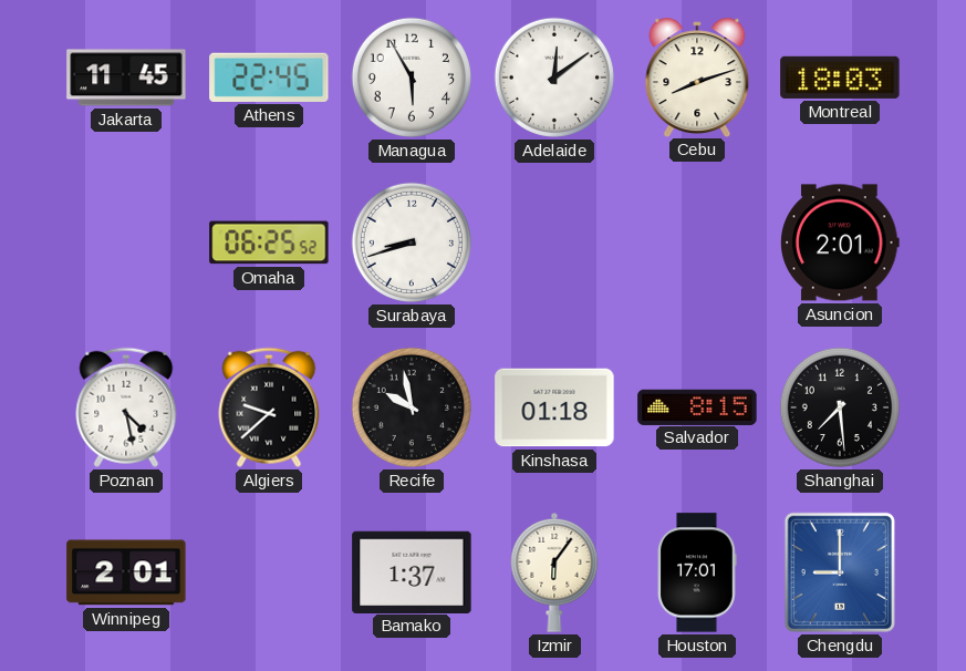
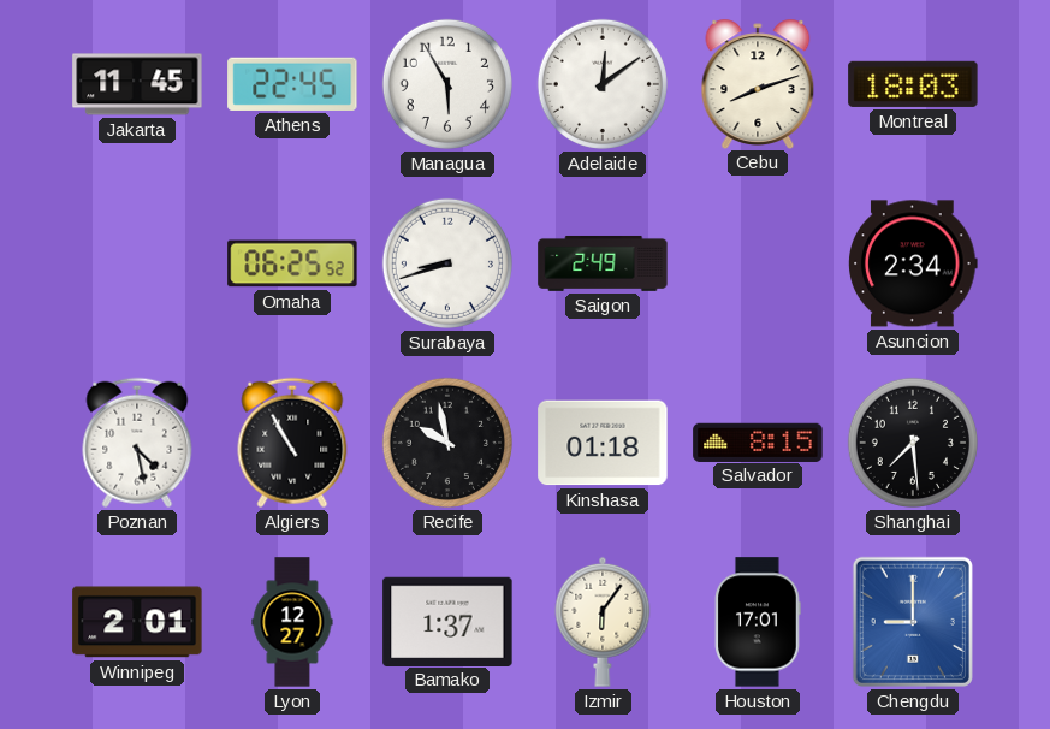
Saigon: none -> 2:49
Asuncion: 2:01 -> 2:34
Algiers: 9:38 -> 10:55
Lyon: none -> 12:27
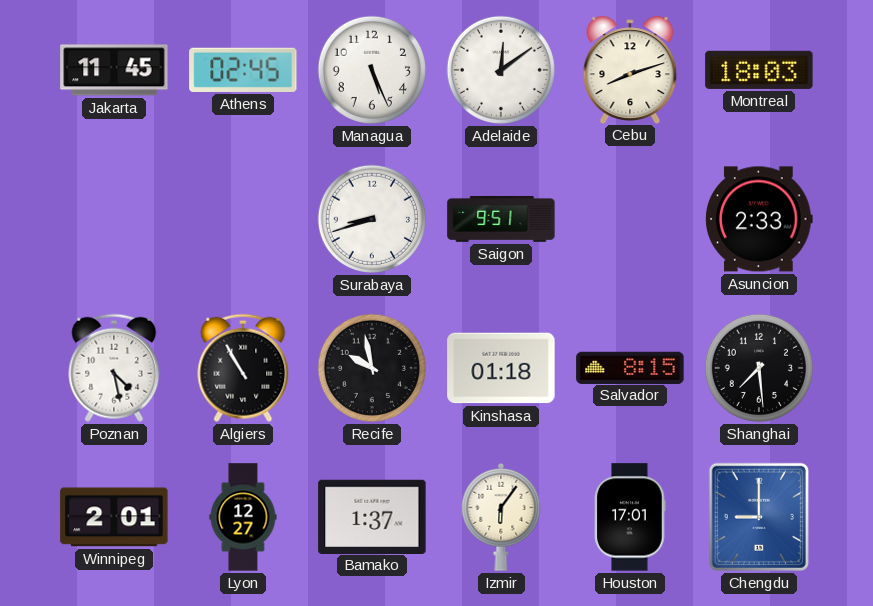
Athens: 22:45 -> 02:45
Managua: 5:55 -> 5:26
Omaha: 06:25 -> none
Saigon: 2:49 -> 9:51
Asuncion: 2:34 -> 2:33
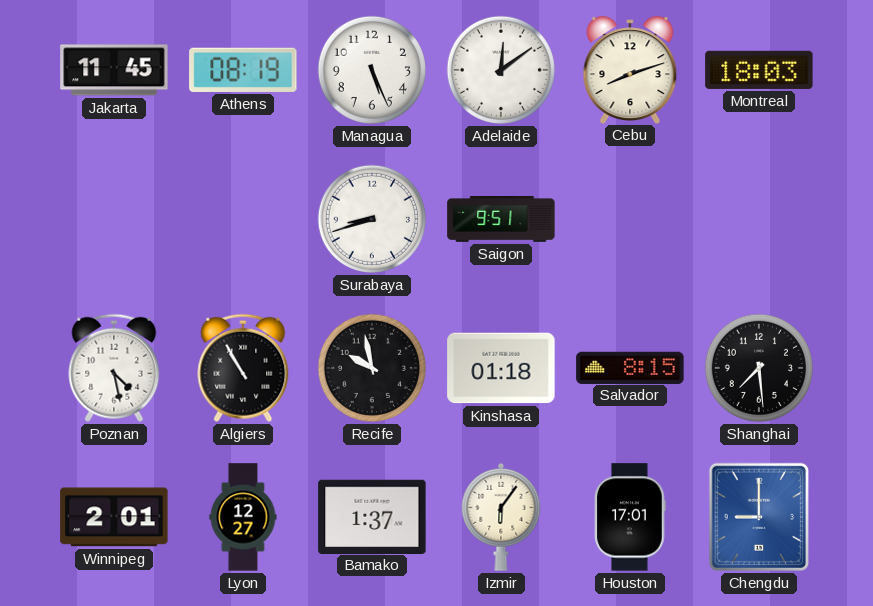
Athens: 02:45 -> 08:19
Asuncion: 2:33 -> none
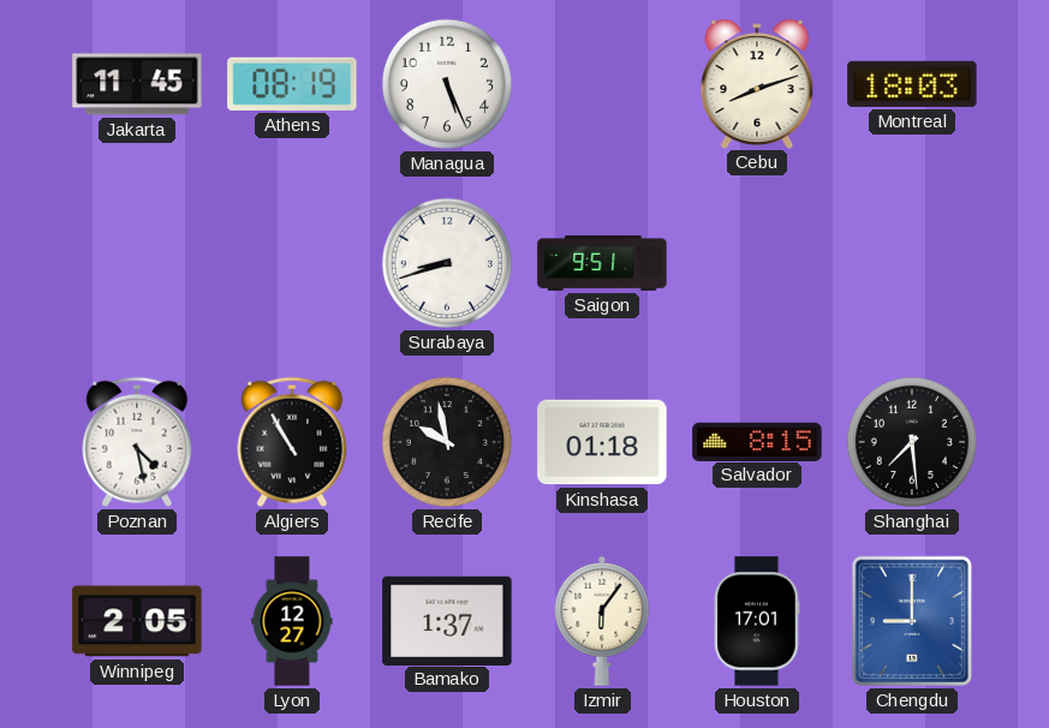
Adelaide: 12:09 -> none
Winnipeg: 2:01 -> 2:05
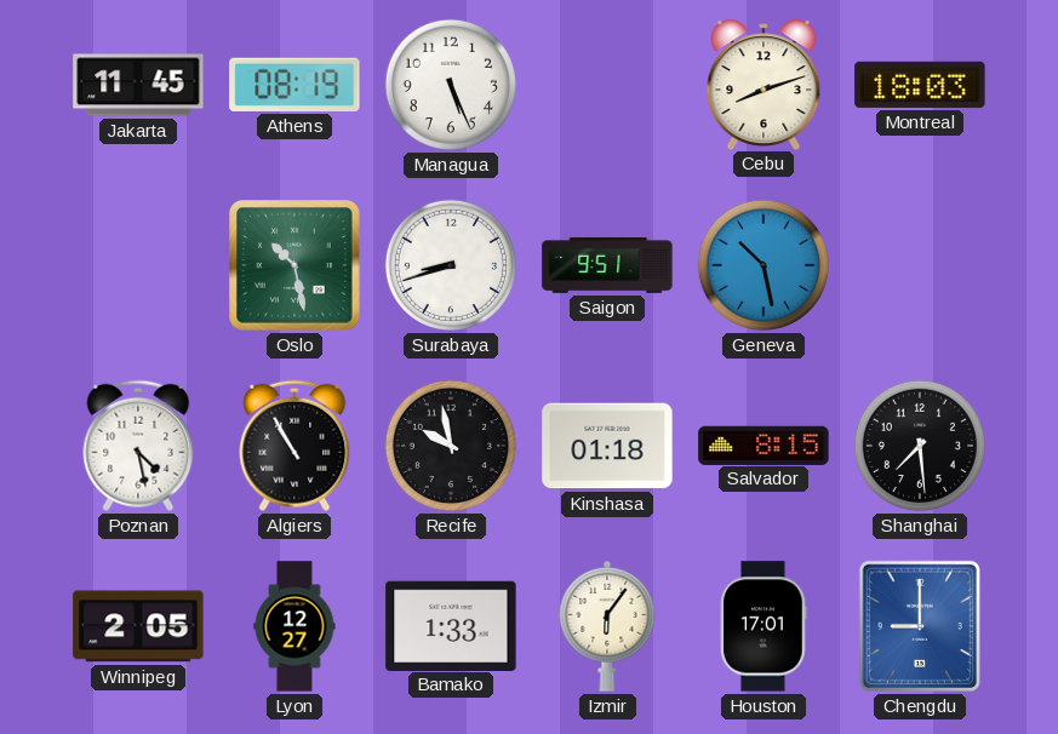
Oslo: none -> 10:28
Geneva: none -> 10:28
Bamako: 1:37 -> 1:33
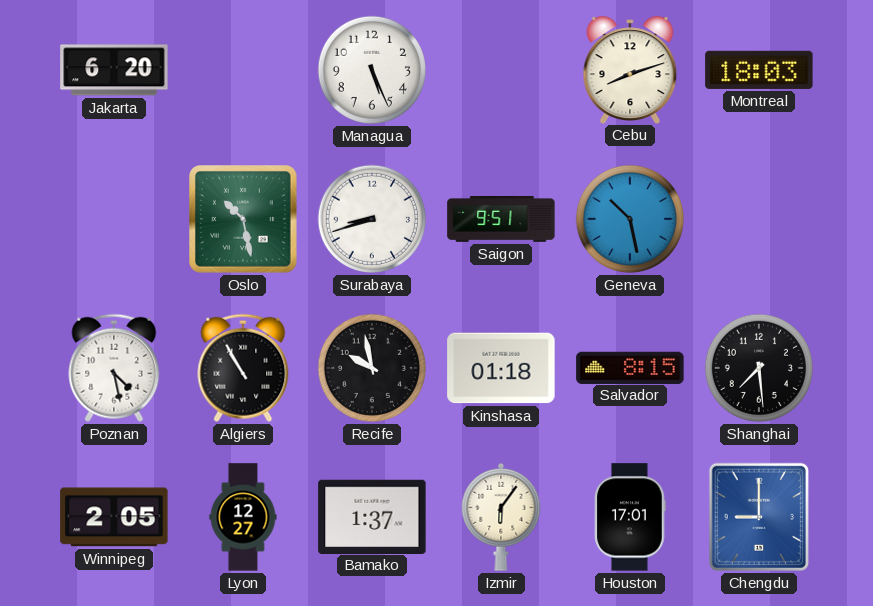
Jakarta: 11:45 -> 6:20
Athens: 08:19 -> none
Bamako: 1:33 -> 1:37
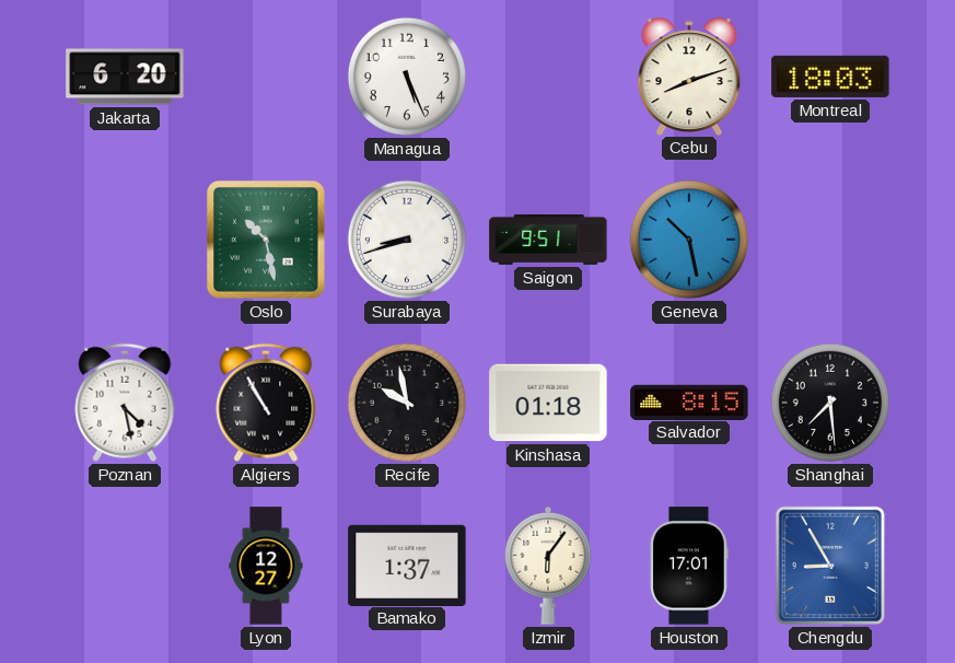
Winnipeg: 2:05 -> none
Chengdu: 9:00 -> 8:55
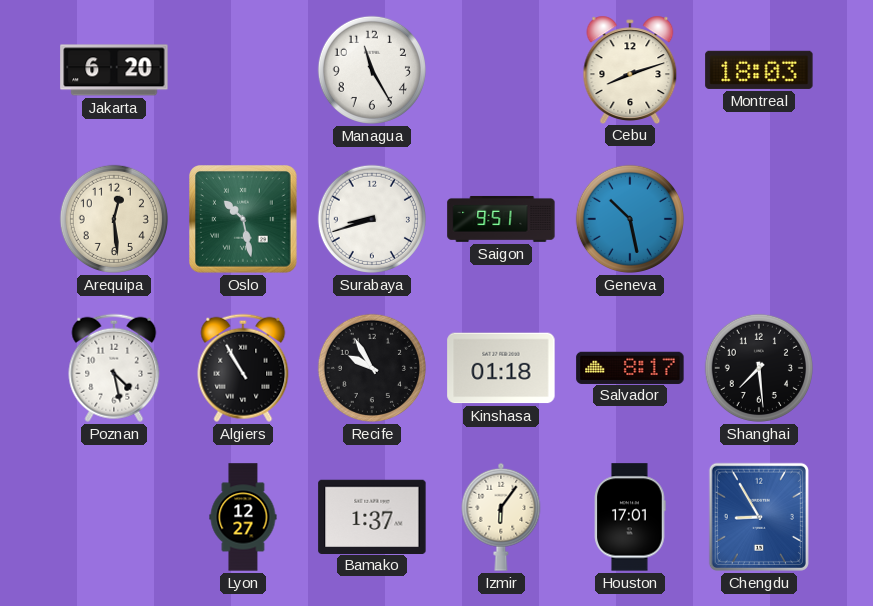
Managua: 5:26 -> 11:25
Arequipa: none -> 12:29
Recife: 9:58 -> 9:55
Salvador: 8:15 -> 8:17
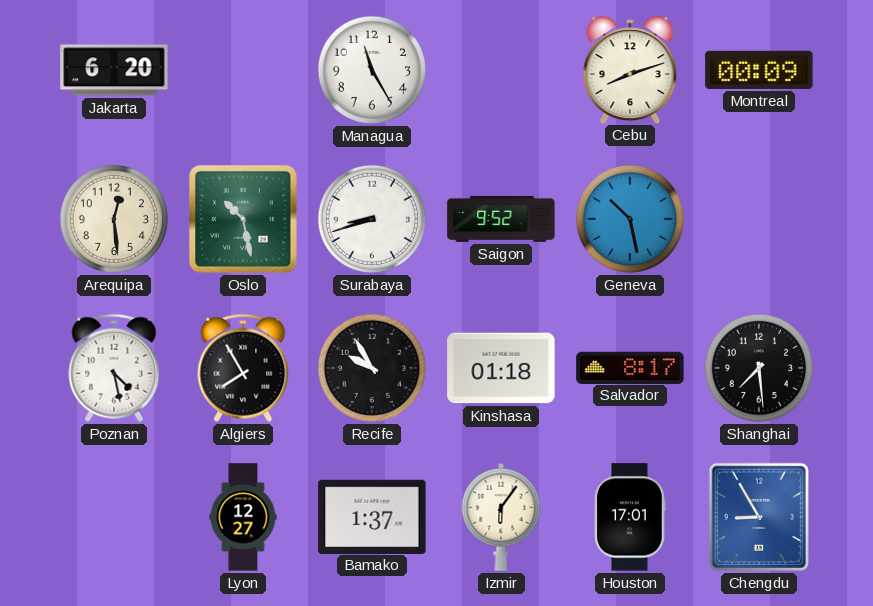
Montreal: 18:03 -> 00:09
Saigon: 9:51 -> 9:52
Algiers: 10:55 -> 7:55
